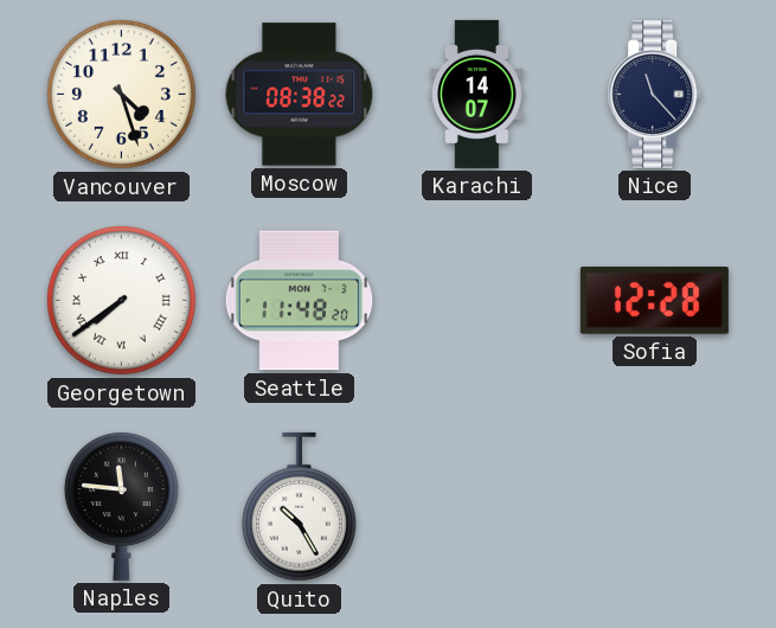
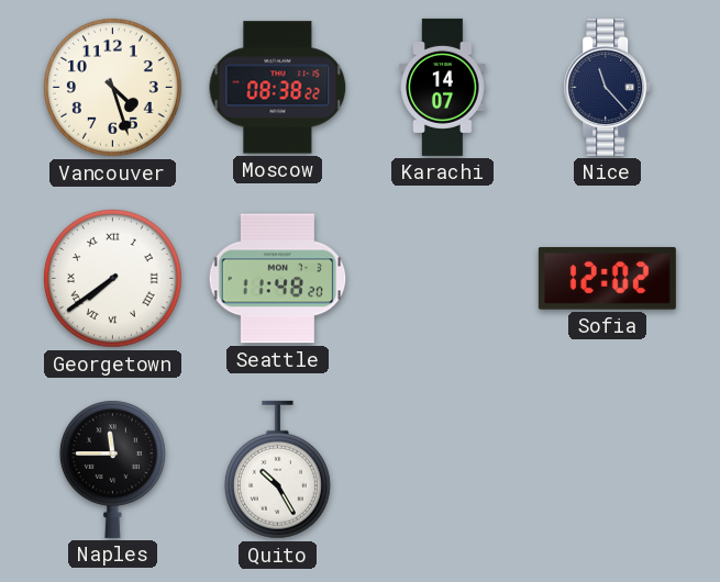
Sofia: 12:28 -> 12:02
Naples: 11:46 -> 11:45
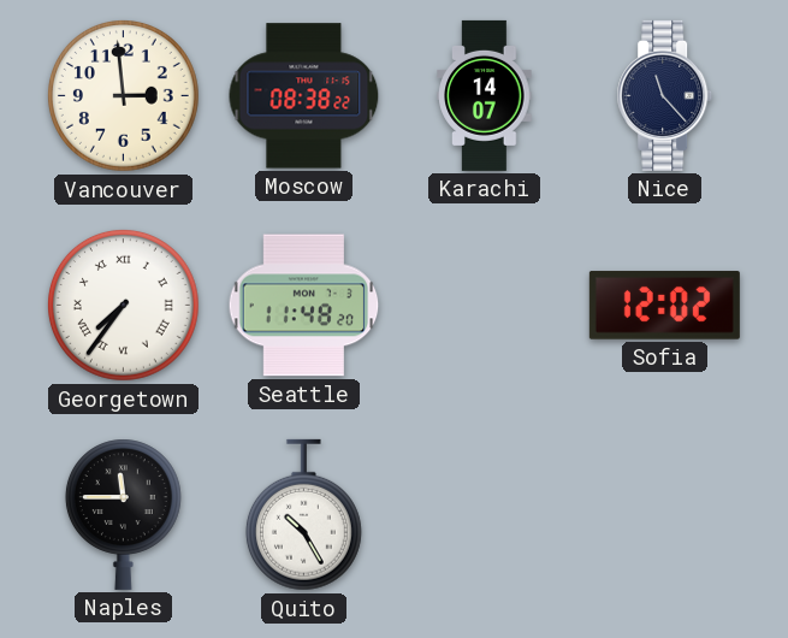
Vancouver: 4:27 -> 2:59
Georgetown: 7:39 -> 7:36
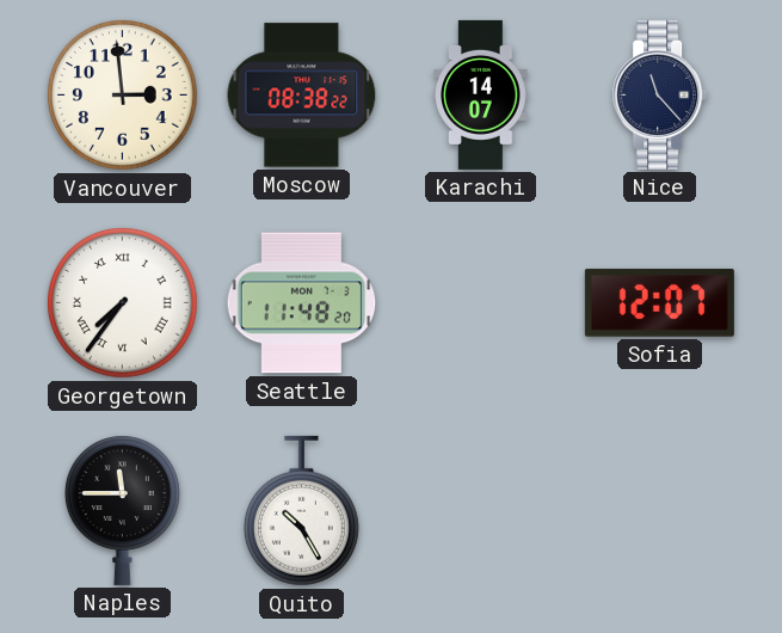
Sofia: 12:02 -> 12:07
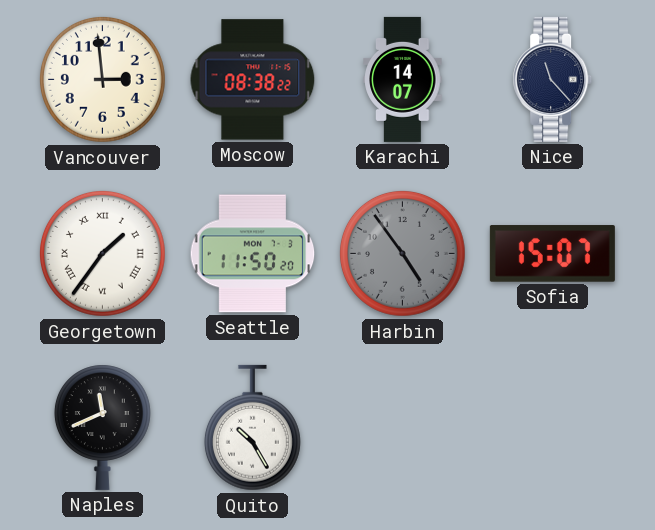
Georgetown: 7:36 -> 1:36
Seattle: 11:48 -> 11:50
Harbin: none -> 4:54
Sofia: 12:07 -> 15:07
Naples: 11:45 -> 11:41
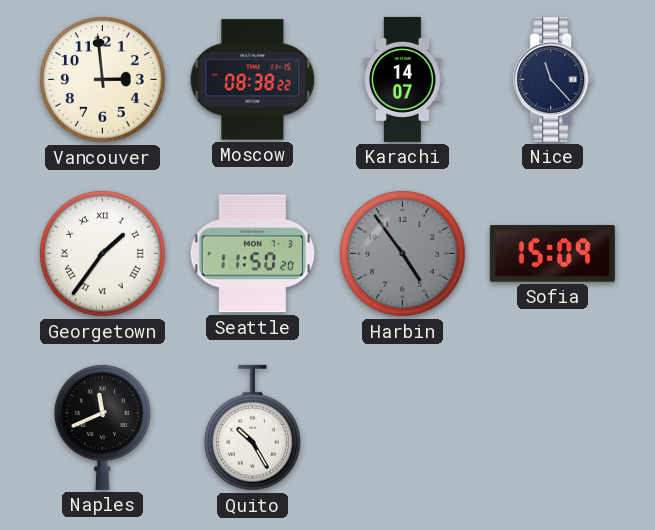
Sofia: 15:07 -> 15:09
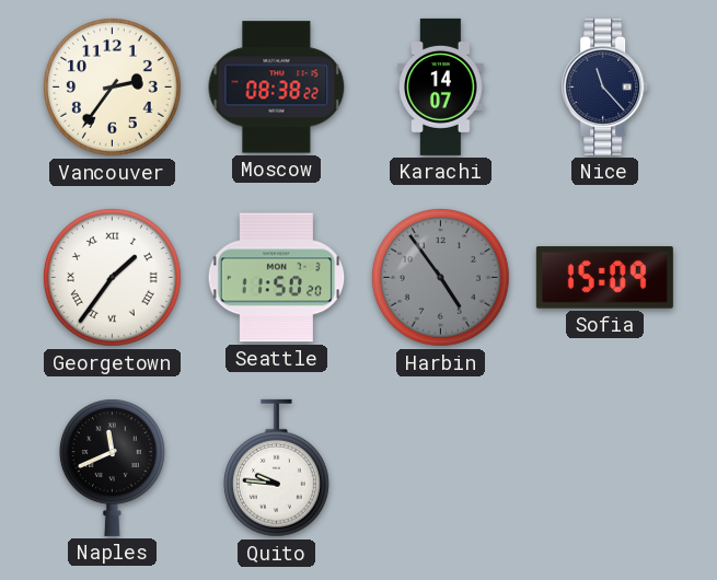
Vancouver: 2:59 -> 2:36
Quito: 10:25 -> 9:46
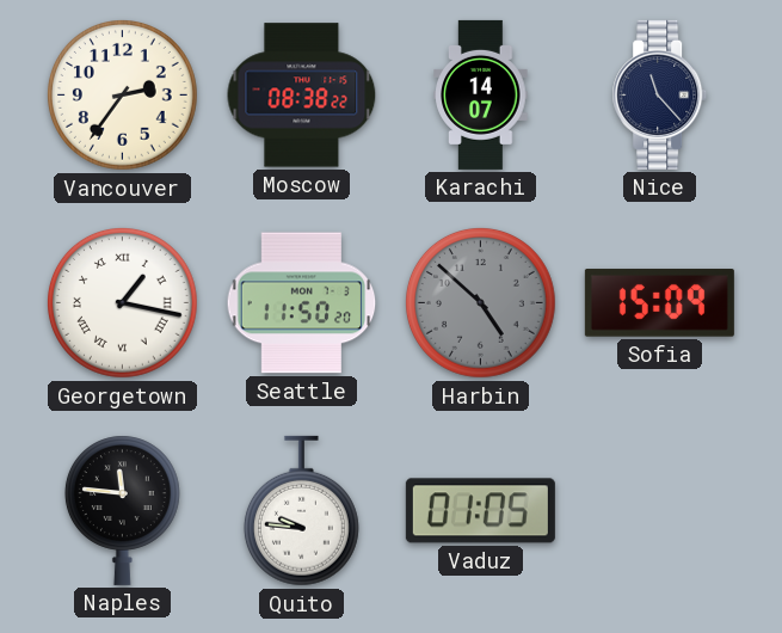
Georgetown: 1:36 -> 1:17
Harbin: 4:54 -> 4:52
Naples: 11:41 -> 11:46
Vaduz: none -> 01:05
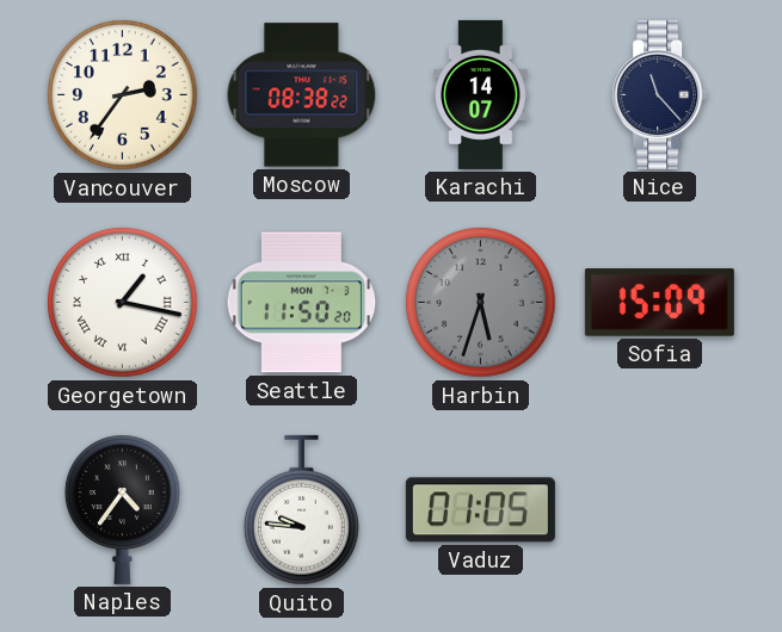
Harbin: 4:52 -> 5:33
Naples: 11:46 -> 4:36
